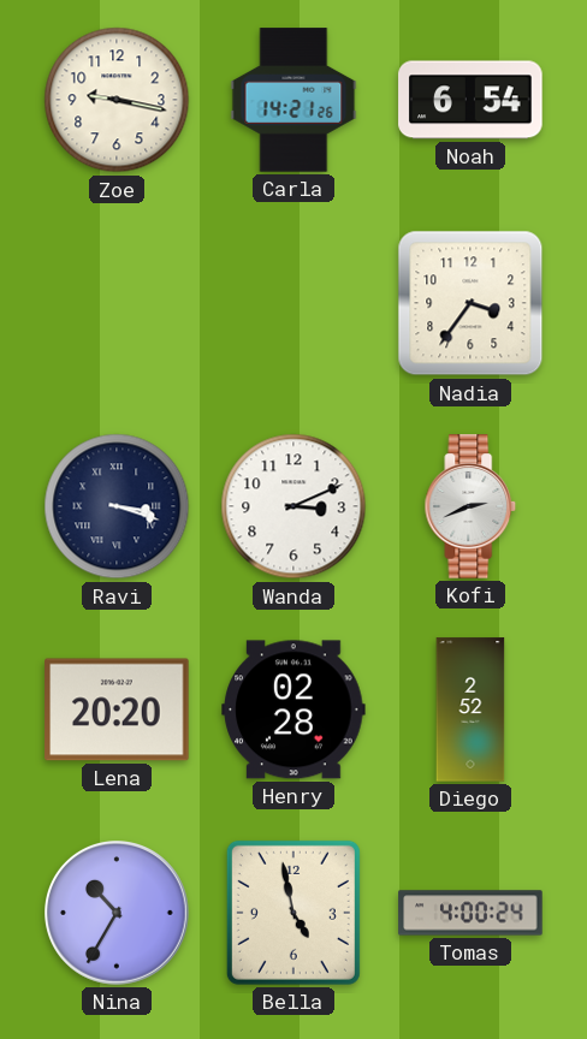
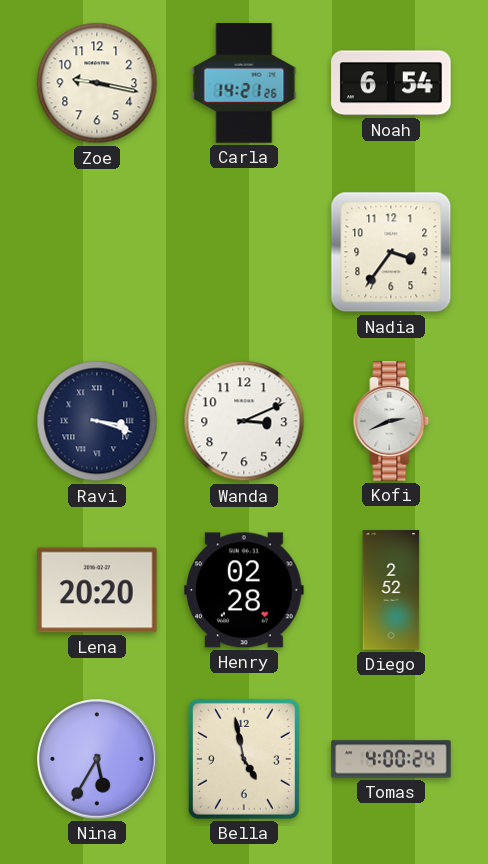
Nina: 10:35 -> 5:35
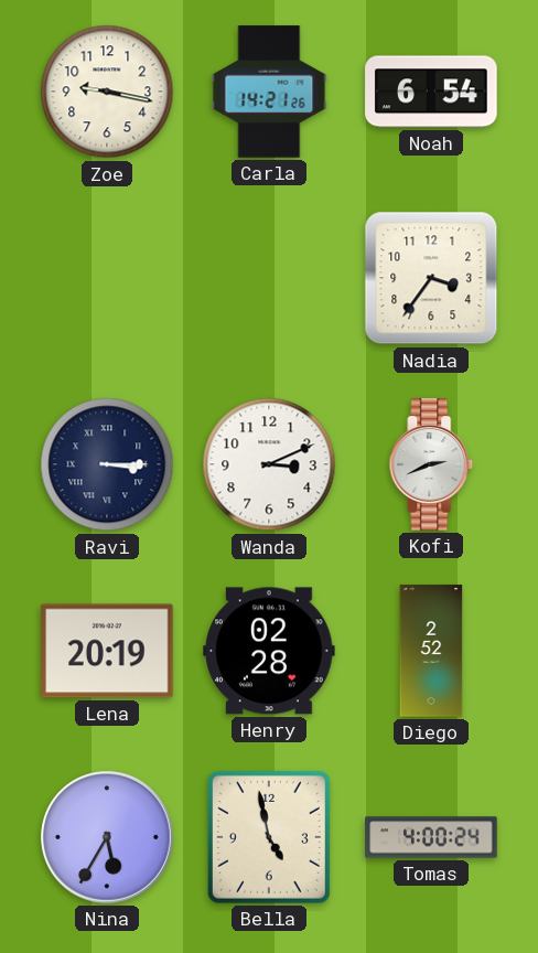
Ravi: 3:18 -> 3:15
Lena: 20:20 -> 20:19
